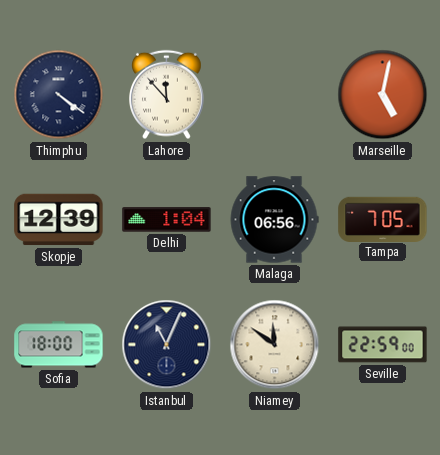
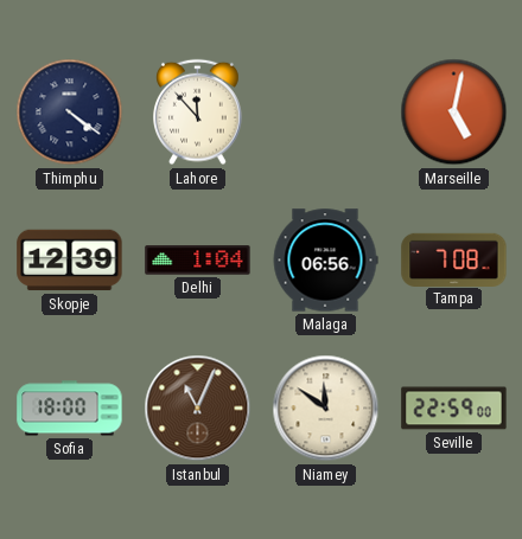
Tampa: 7:05 -> 7:08
Istanbul dial: navy -> brown
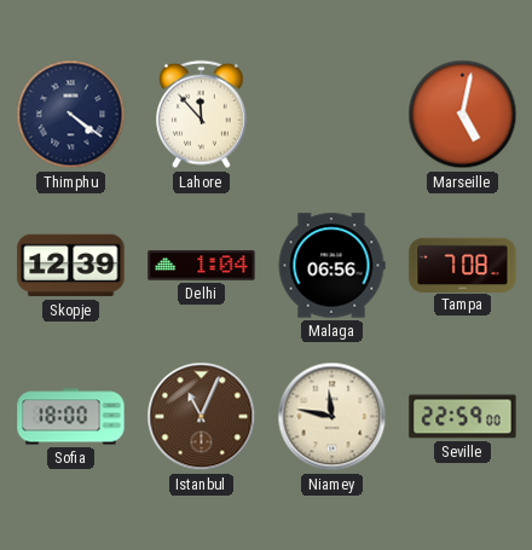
Niamey: 11:51 -> 11:47
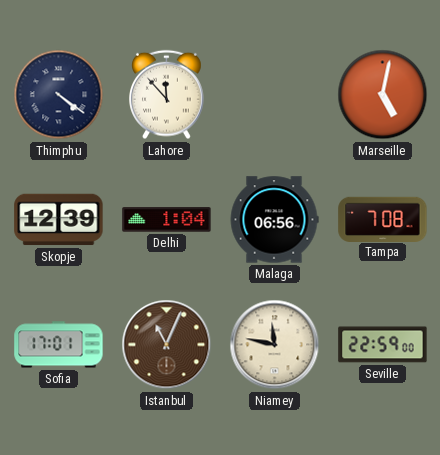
Sofia: 18:00 -> 17:01
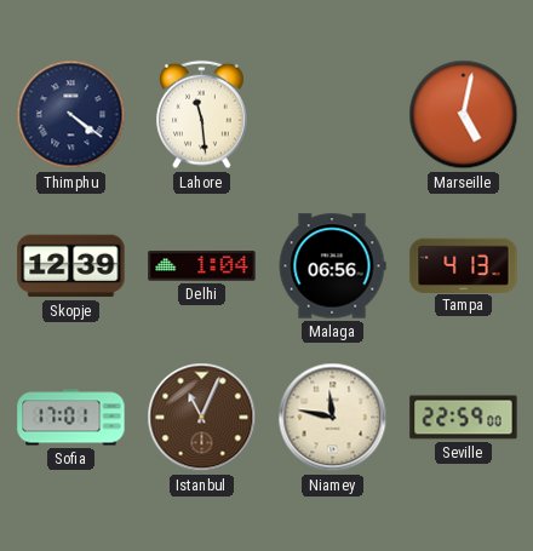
Lahore: 11:53 -> 11:29
Tampa: 7:08 -> 4:13
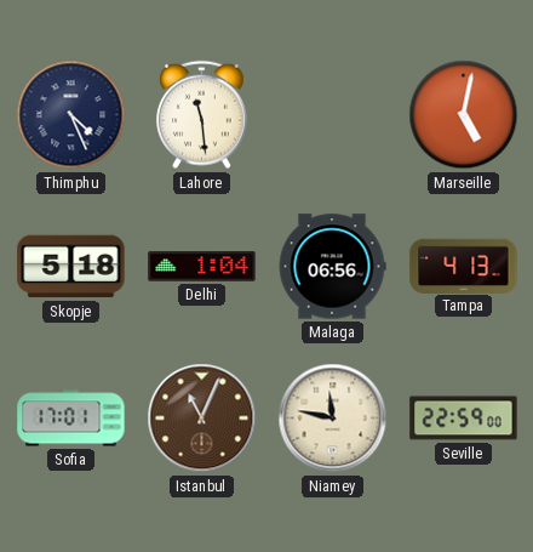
Thimphu: 4:21 -> 4:26
Skopje: 12:39 -> 5:18
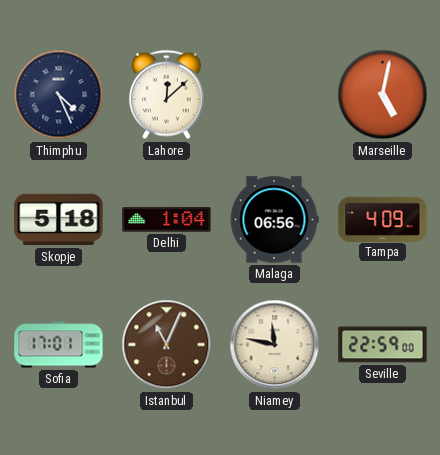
Lahore: 11:29 -> 12:08
Tampa: 4:13 -> 4:09
